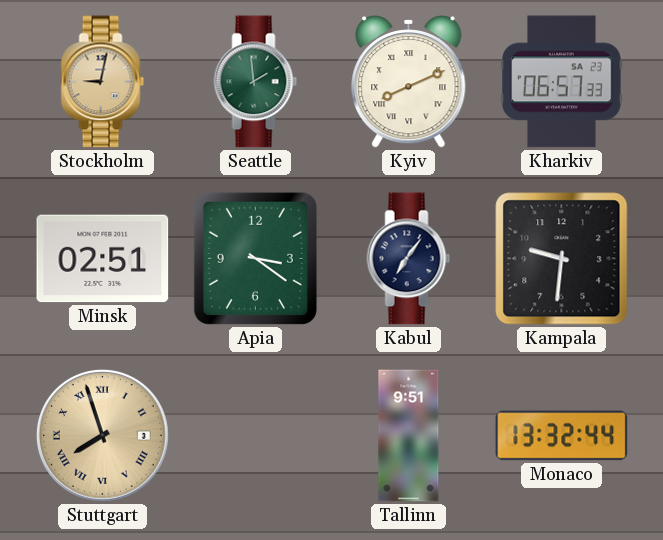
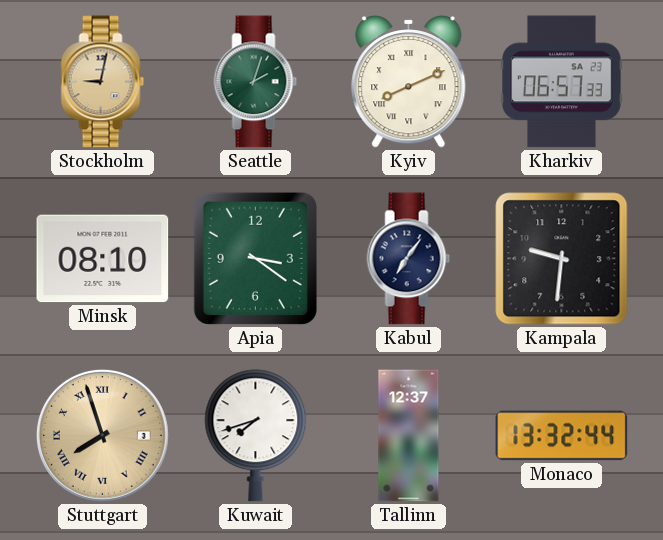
Seattle: 1:59 -> 2:03
Minsk: 02:51 -> 08:10
Kuwait: none -> 7:42
Tallinn: 9:51 -> 12:37
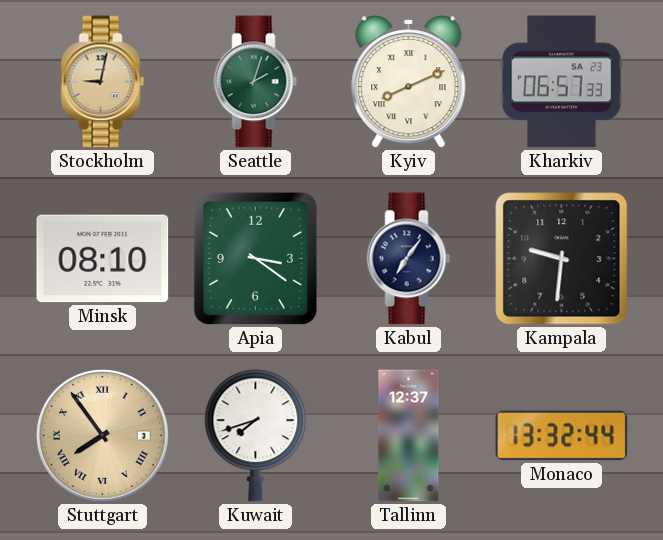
Stuttgart: 7:57 -> 7:54
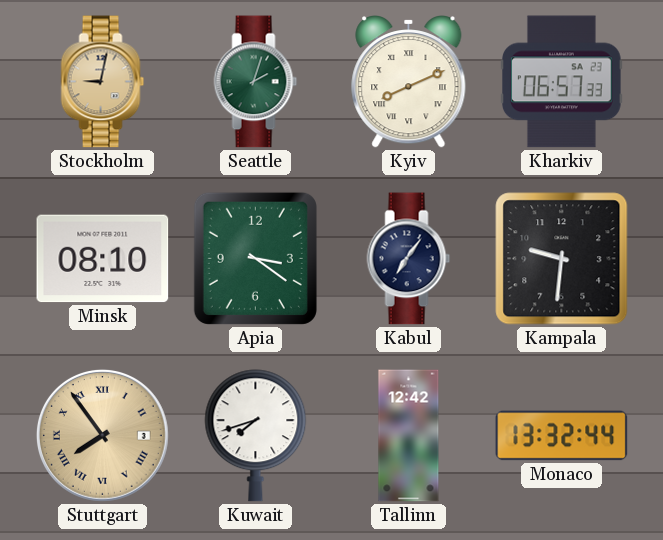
Tallinn: 12:37 -> 12:42
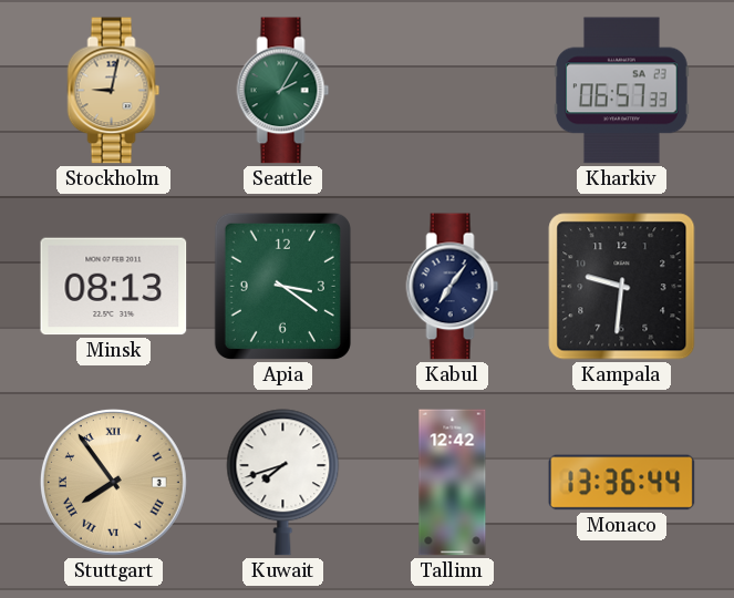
Seattle: 2:03 -> 2:05
Kyiv: 8:11 -> none
Minsk: 08:10 -> 08:13
Monaco: 13:32 -> 13:36
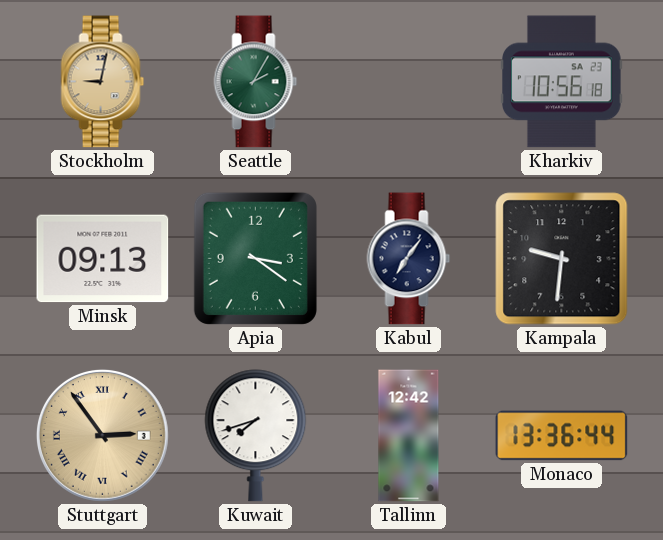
Kharkiv: 06:57 -> 10:56
Minsk: 08:13 -> 09:13
Stuttgart: 7:54 -> 2:54
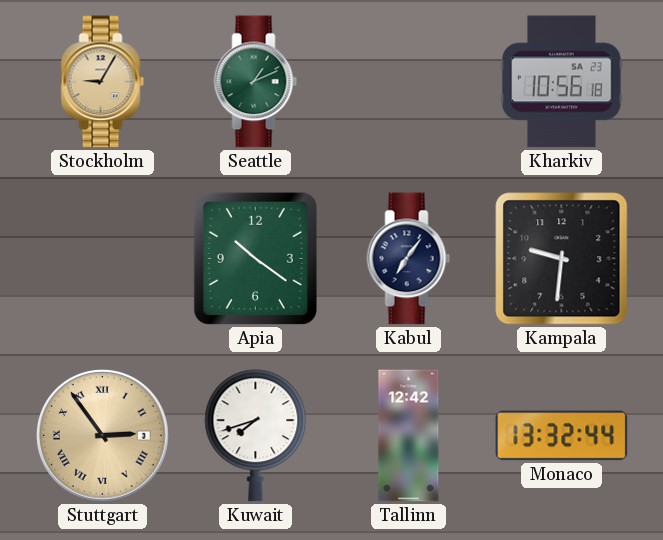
Stockholm: 9:02 -> 9:05
Seattle: 2:05 -> 1:11
Minsk: 09:13 -> none
Apia: 3:21 -> 10:21
Monaco: 13:36 -> 13:32
